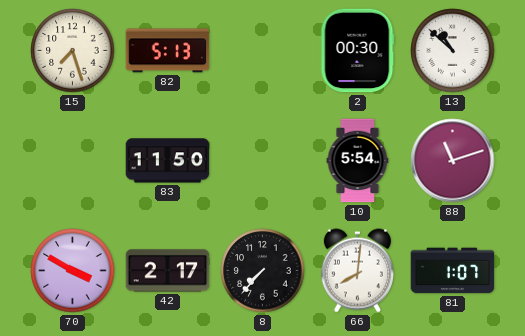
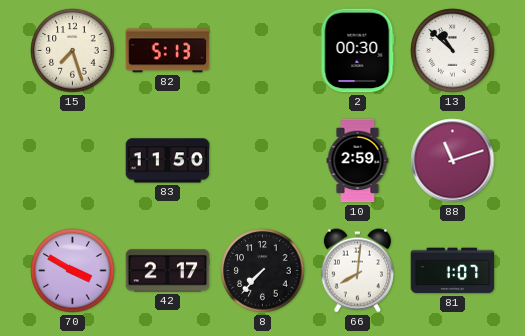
10: 5:54 -> 2:59
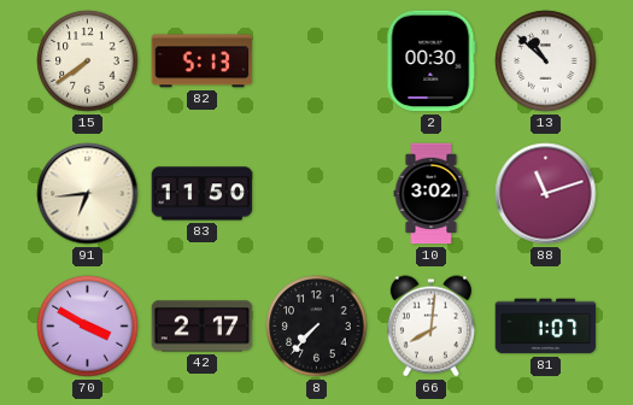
15: 7:27 -> 7:39
91: none -> 6:44
10: 2:59 -> 3:02
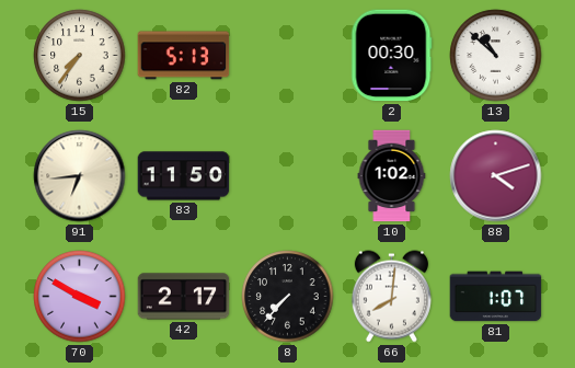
15: 7:39 -> 7:36
10: 3:02 -> 1:02
88: 11:12 -> 4:12
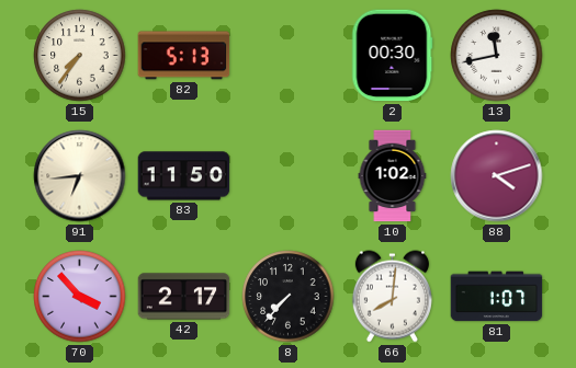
13: 10:52 -> 11:43
70: 3:50 -> 3:53
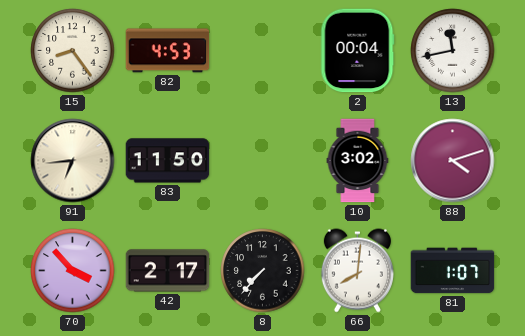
15: 7:36 -> 8:24
82: 5:13 -> 4:53
2: 00:30 -> 00:04
10: 1:02 -> 3:02
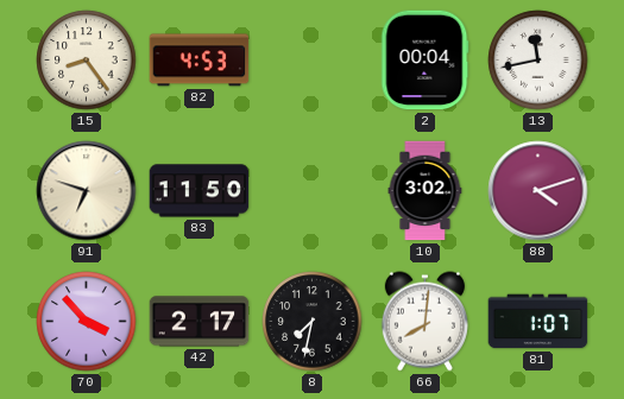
91: 6:44 -> 6:48
8: 7:37 -> 7:32
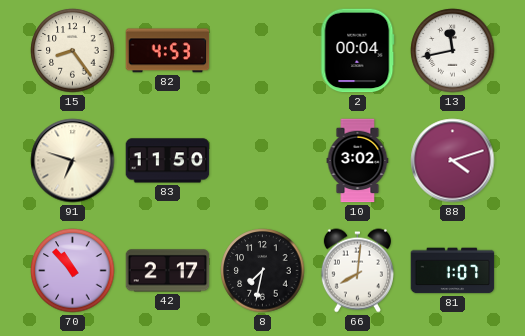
70: 3:53 -> 10:53
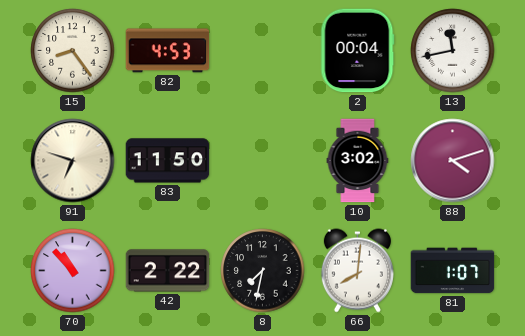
42: 2:17 -> 2:22
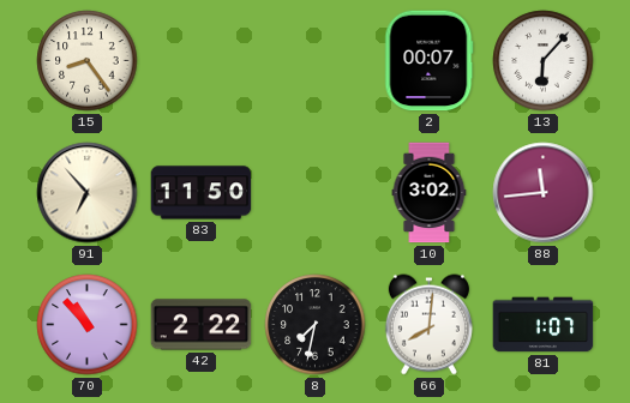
82: 4:53 -> none
2: 00:04 -> 00:07
13: 11:43 -> 6:07
91: 6:48 -> 6:53
88: 4:12 -> 11:44
